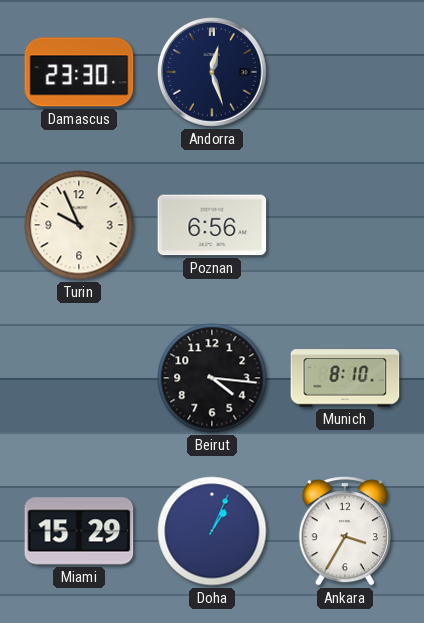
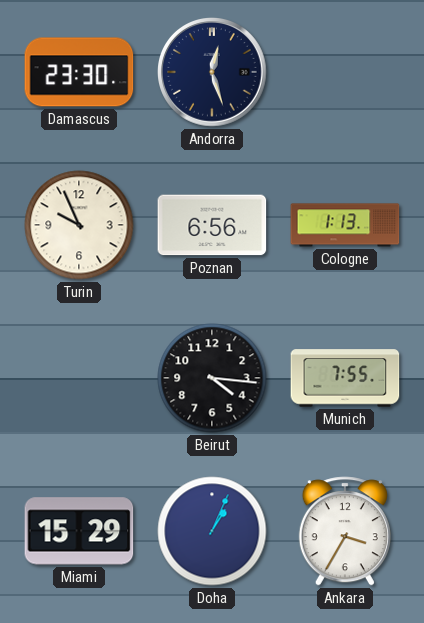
Cologne: none -> 1:13
Munich: 8:10 -> 7:55
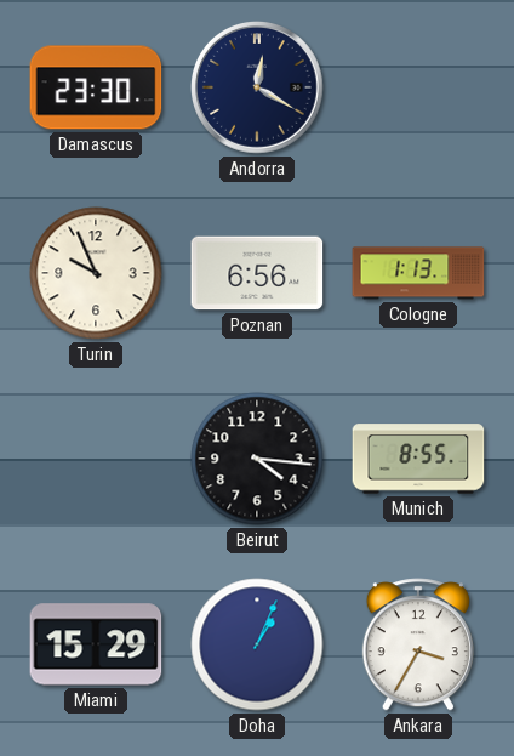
Andorra: 12:27 -> 12:20
Munich: 7:55 -> 8:55
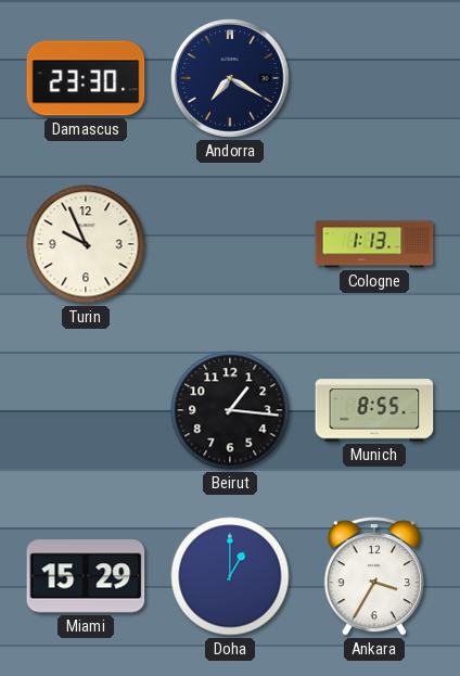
Andorra: 12:20 -> 7:20
Poznan: 6:56 -> none
Beirut: 4:16 -> 1:16
Doha: 1:04 -> 1:00
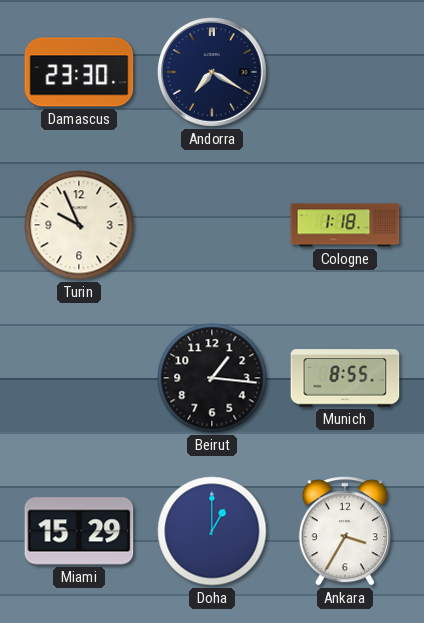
Cologne: 1:13 -> 1:18
